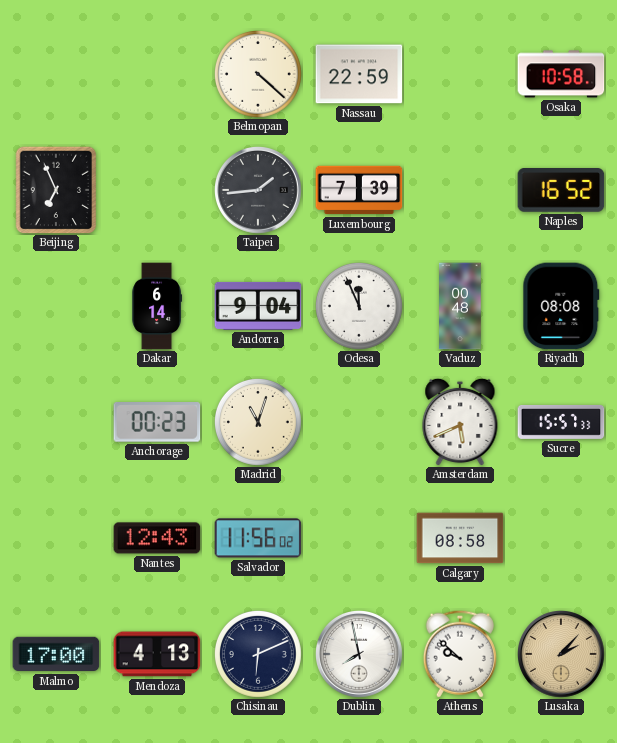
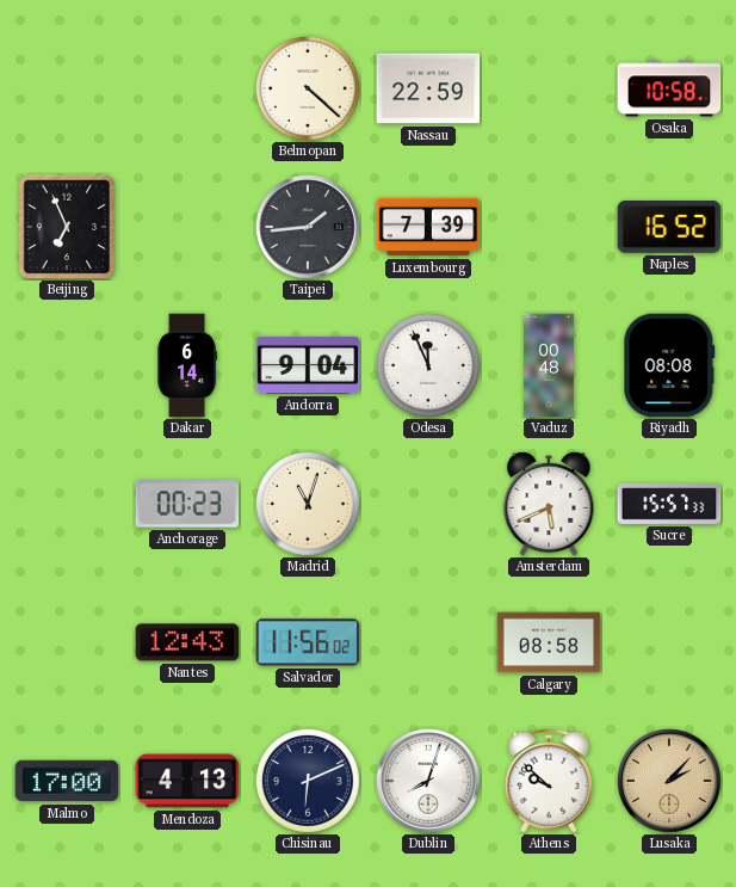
Dublin: 7:58 -> 8:03
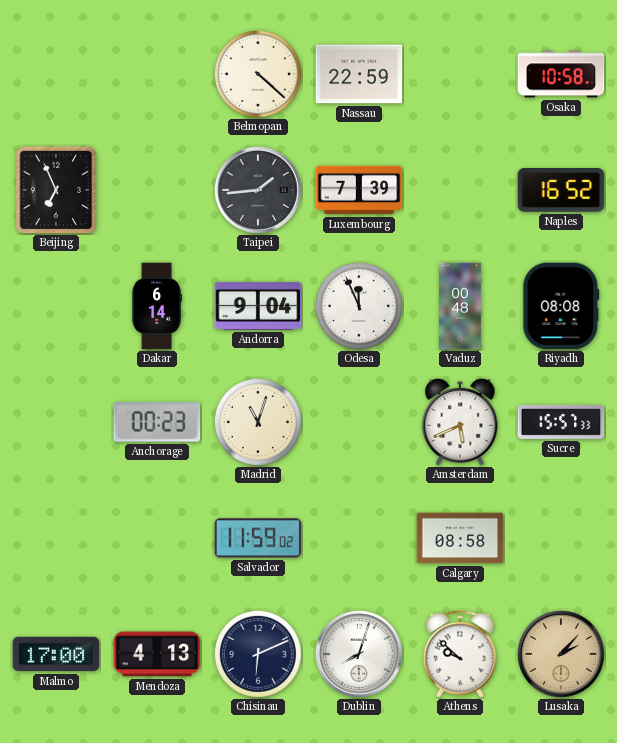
Nantes: 12:43 -> none
Salvador: 11:56 -> 11:59
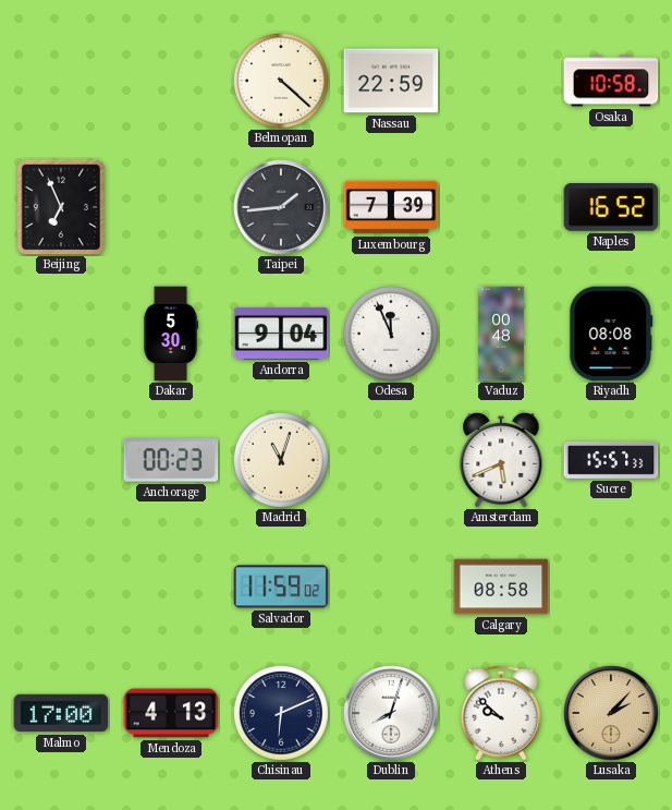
Dakar: 6:14 -> 5:30
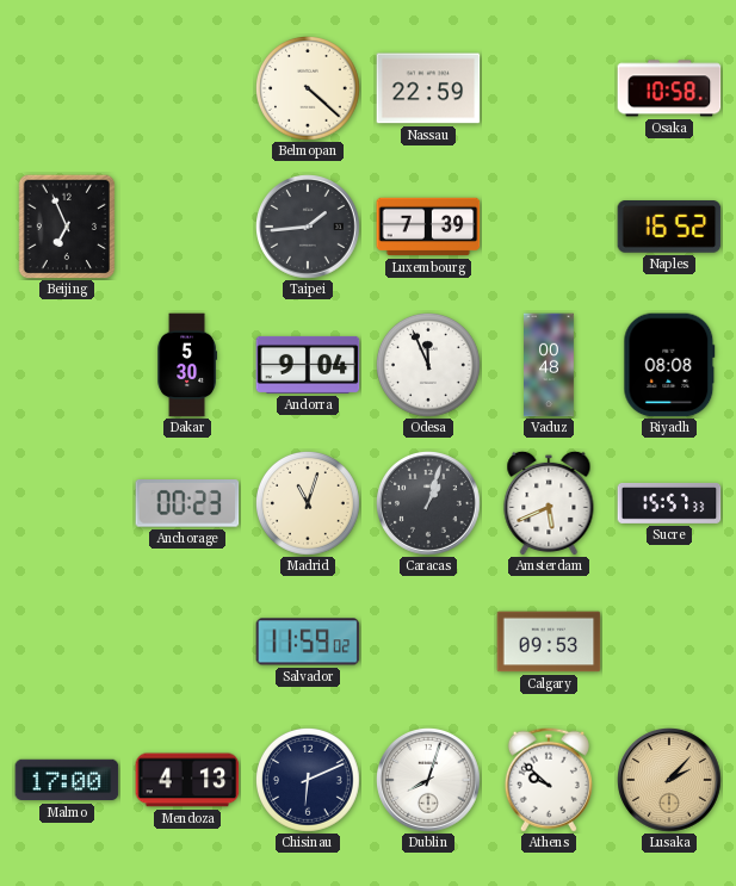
Caracas: none -> 1:03
Calgary: 08:58 -> 09:53
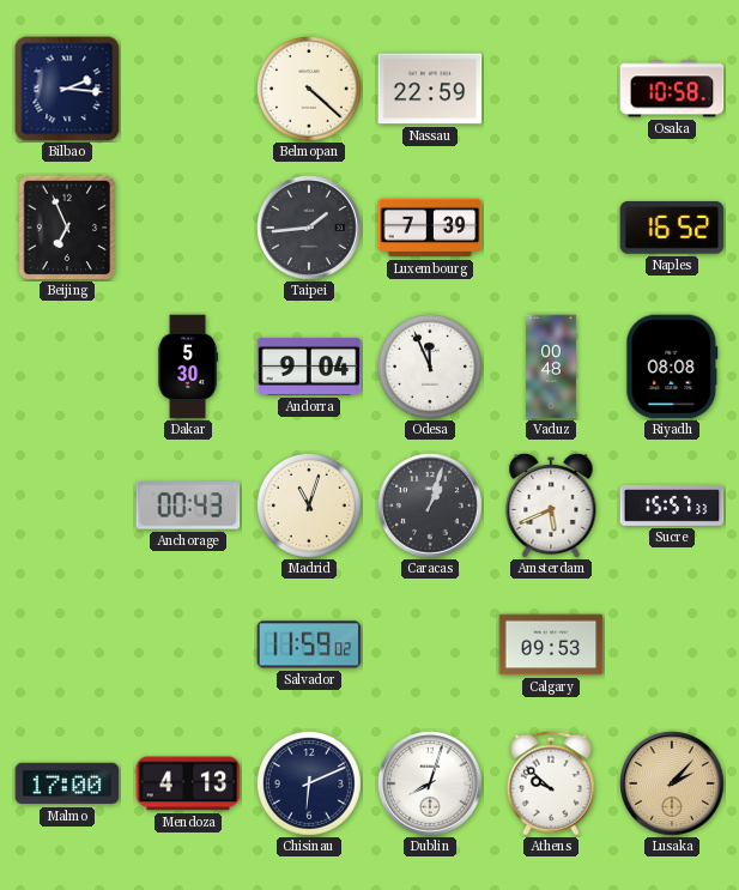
Bilbao: none -> 2:16
Anchorage: 00:23 -> 00:43
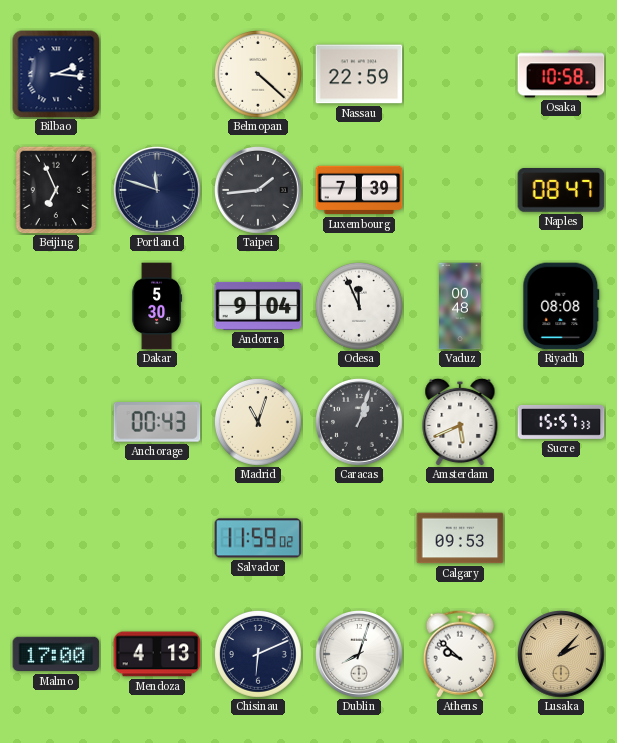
Portland: none -> 11:48
Naples: 16:52 -> 08:47
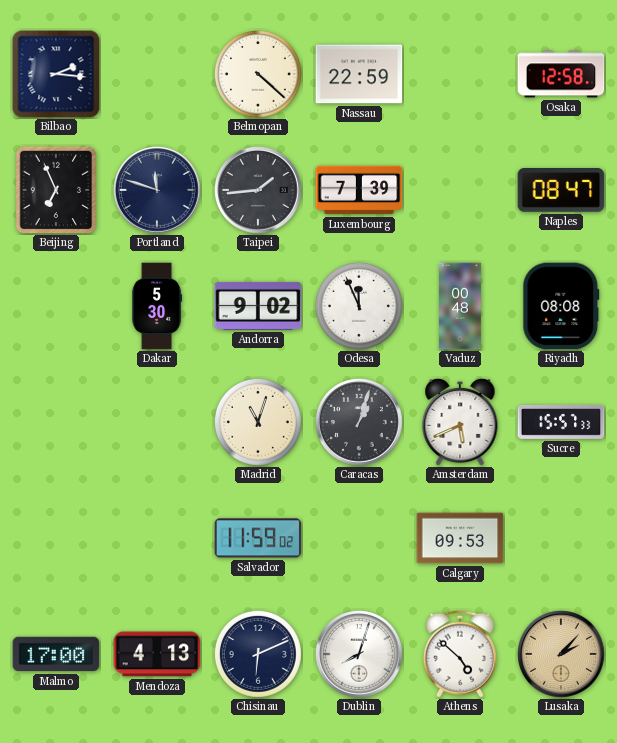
Osaka: 10:58 -> 12:58
Andorra: 9:04 -> 9:02
Anchorage: 00:43 -> none
Athens: 9:52 -> 4:52
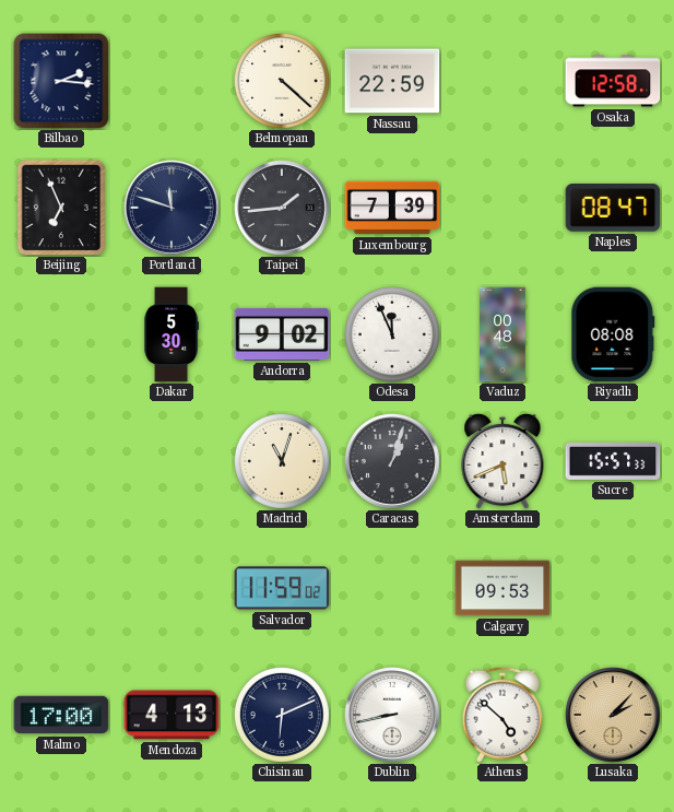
Dublin: 8:03 -> 8:43
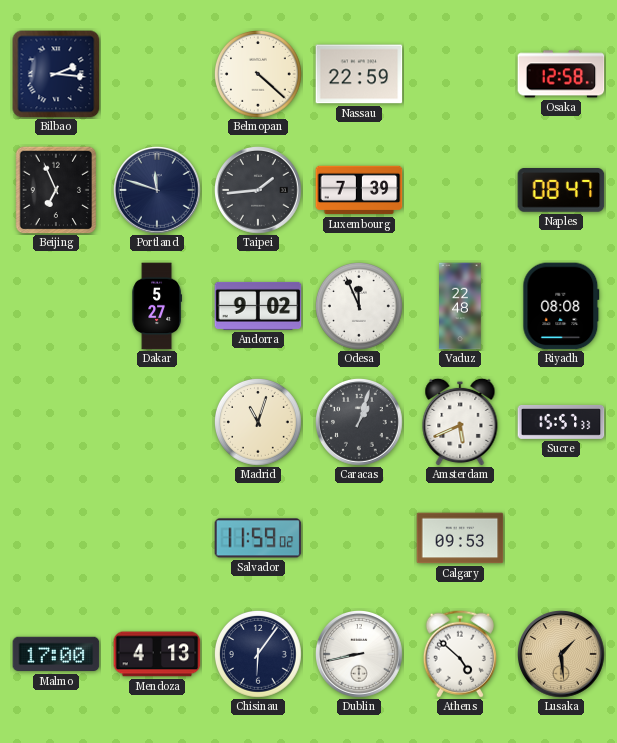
Dakar: 5:30 -> 5:27
Vaduz: 00:48 -> 22:48
Chisinau: 6:11 -> 6:06
Lusaka: 2:07 -> 1:29
